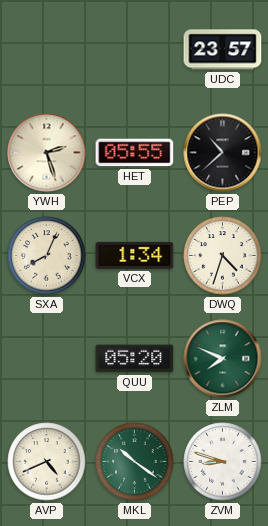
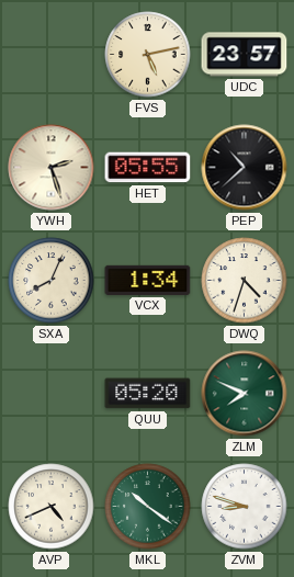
FVS: none -> 5:13
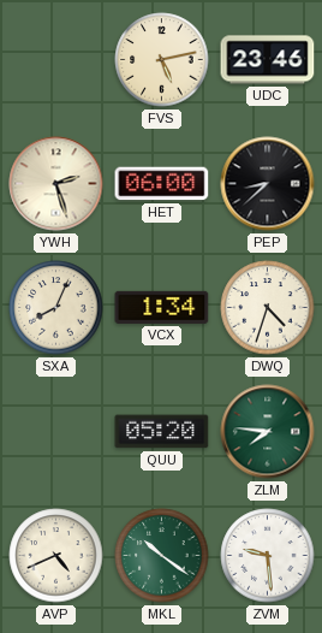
UDC: 23:57 -> 23:46
HET: 05:55 -> 06:00
PEP: 10:38 -> 8:38
ZLM: 7:49 -> 7:46
ZVM: 8:48 -> 9:29
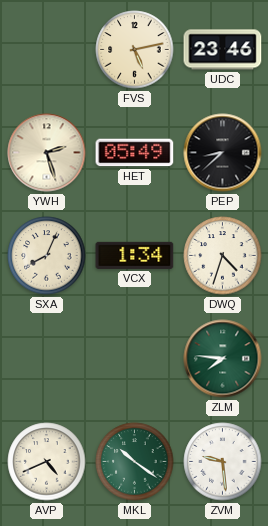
HET: 06:00 -> 05:49
QUU: 05:20 -> none
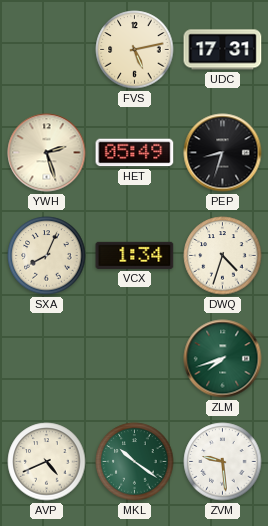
UDC: 23:46 -> 17:31
PEP: 8:38 -> 8:33
ZLM: 7:46 -> 7:42
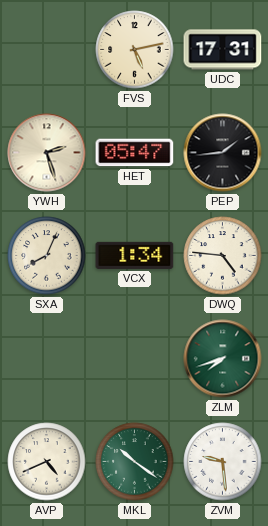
HET: 05:49 -> 05:47
PEP: 8:33 -> 1:44
DWQ: 4:33 -> 4:46
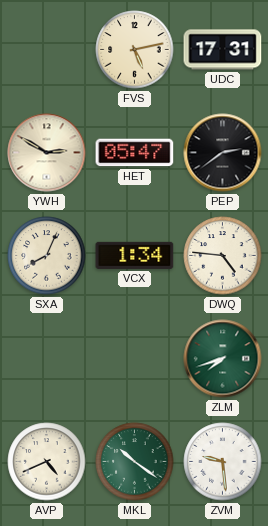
YWH: 2:27 -> 2:50
PEP: 1:44 -> 2:39
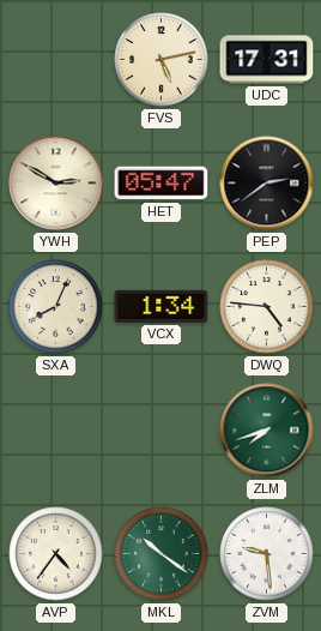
AVP: 4:41 -> 4:36
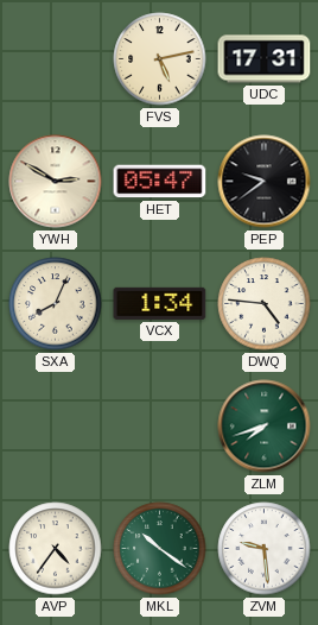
PEP: 2:39 -> 9:39
